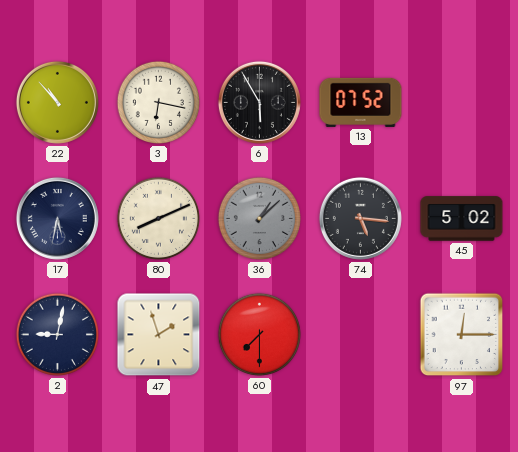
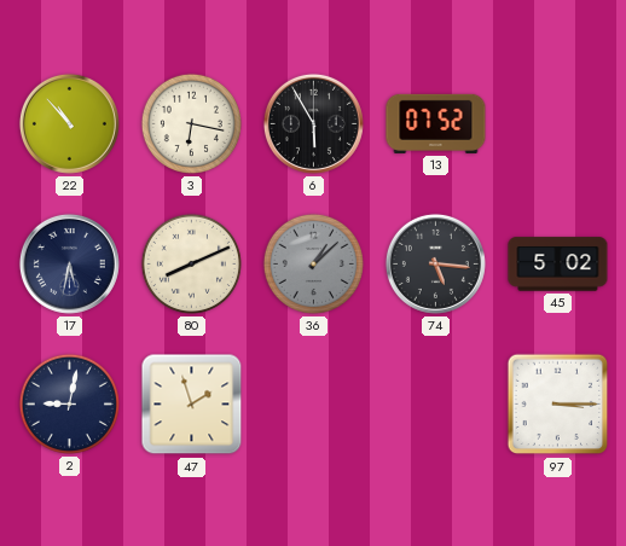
60: 7:30 -> none
97: 12:15 -> 3:15
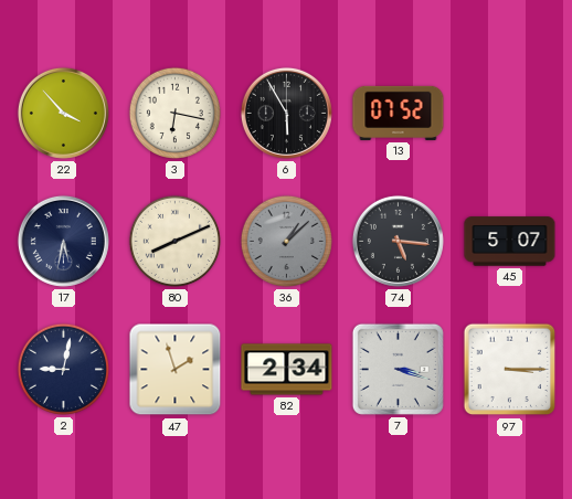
22: 10:53 -> 3:53
45: 5:02 -> 5:07
82: none -> 2:34
7: none -> 3:18
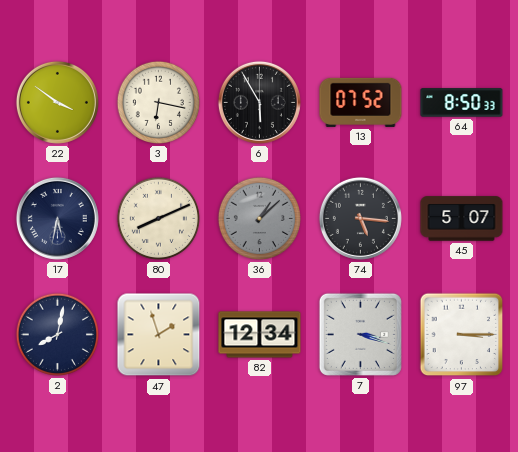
22: 3:53 -> 3:51
64: none -> 8:50
2: 9:02 -> 8:02
82: 2:34 -> 12:34
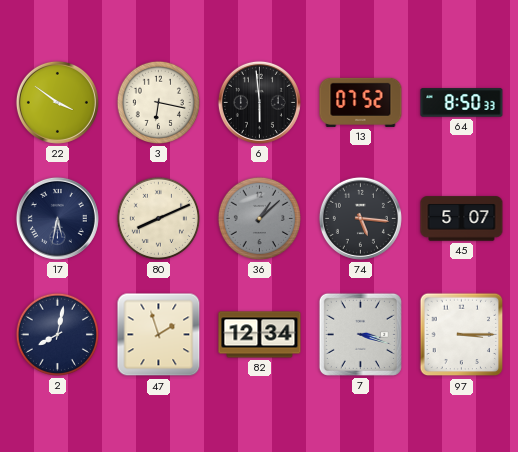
6: 5:55 -> 5:59
